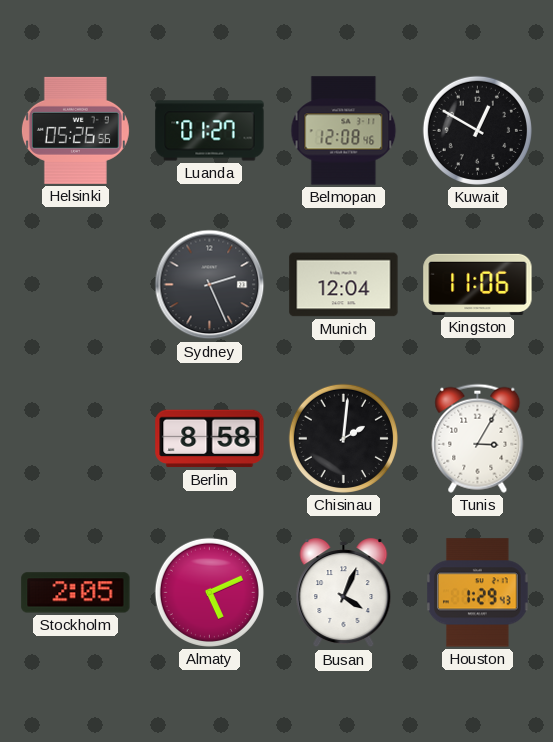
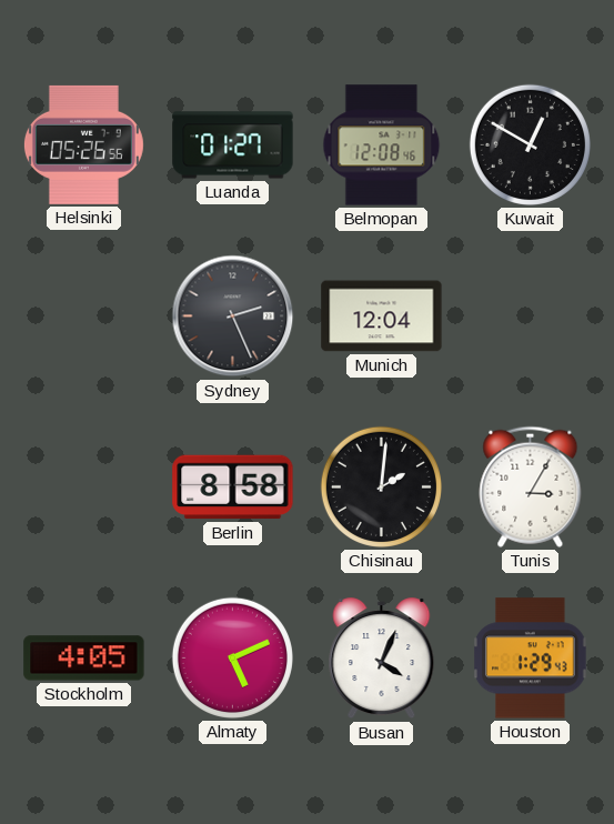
Kingston: 11:06 -> none
Stockholm: 2:05 -> 4:05
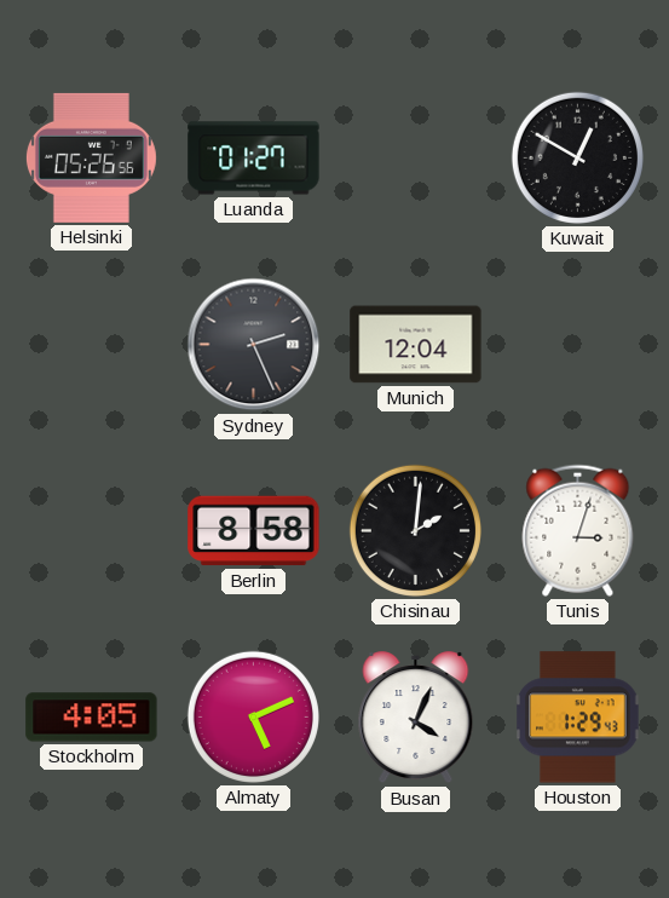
Belmopan: 12:08 -> none
Tunis: 3:05 -> 3:03
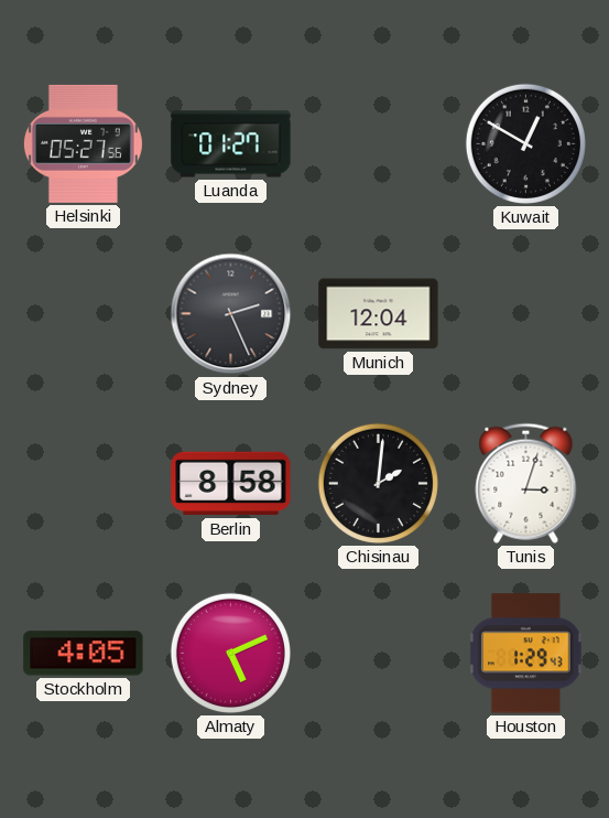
Helsinki: 05:26 -> 05:27
Busan: 4:04 -> none
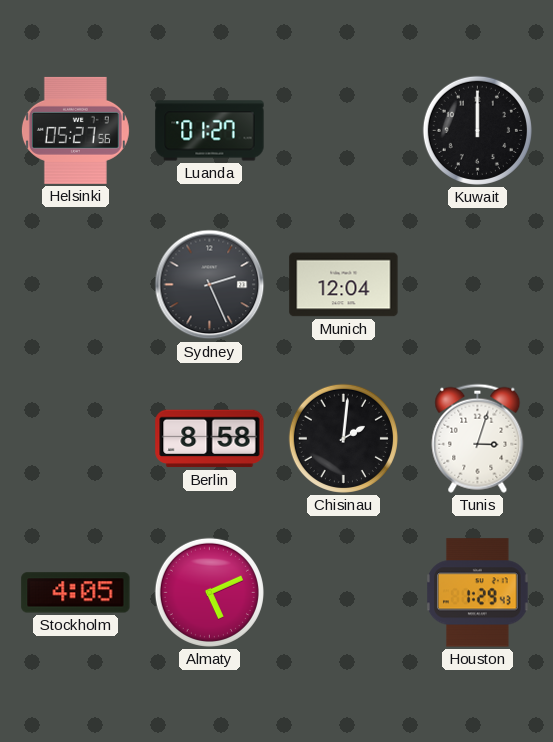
Kuwait: 12:50 -> 12:00
